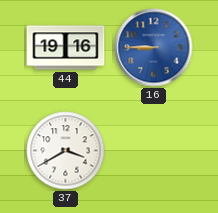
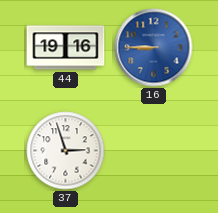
37: 3:40 -> 2:57
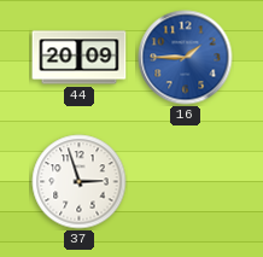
44: 19:16 -> 20:09
16: 8:45 -> 1:45
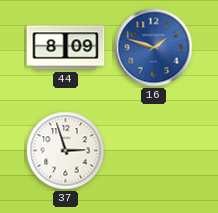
44: 20:09 -> 8:09
16: 1:45 -> 1:48
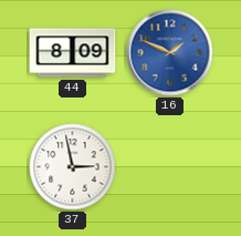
16: 1:48 -> 1:49
37: 2:57 -> 2:58
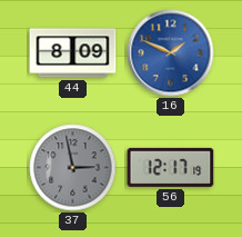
37 dial: white -> grey
56: none -> 12:17
